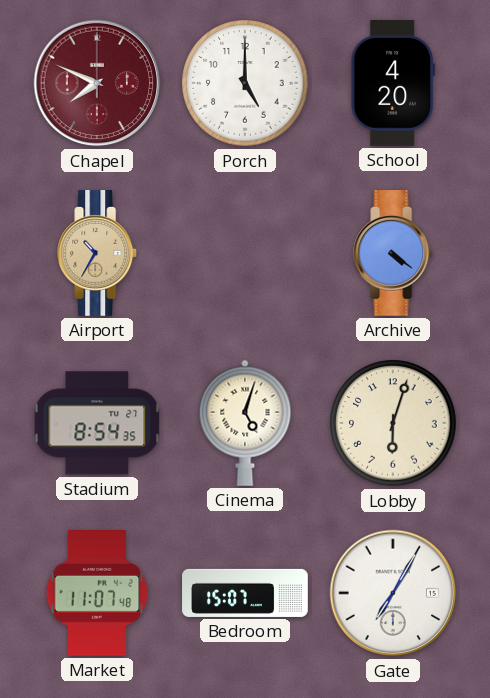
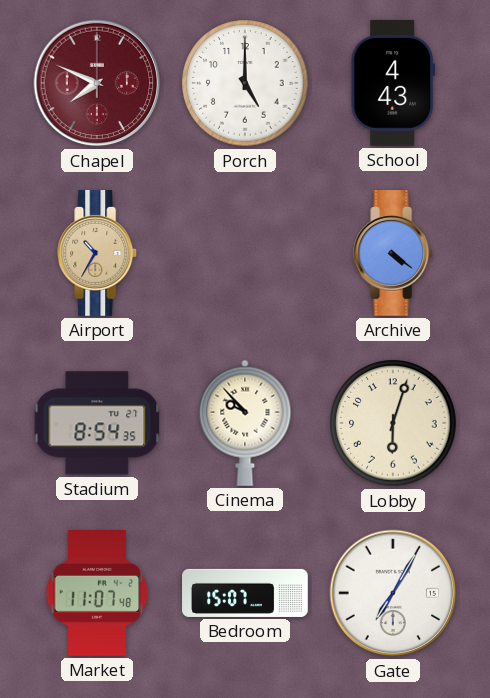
School: 4:20 -> 4:43
Cinema: 5:03 -> 9:53
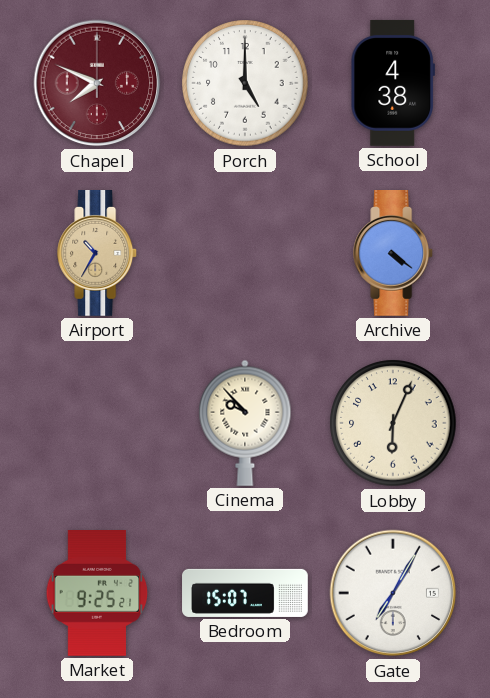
School: 4:43 -> 4:38
Stadium: 8:54 -> none
Lobby: 6:03 -> 6:04
Market: 11:07 -> 9:25
